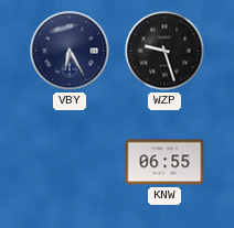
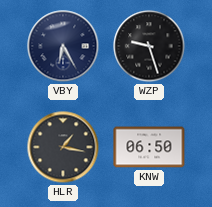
HLR: none -> 1:17
KNW: 06:55 -> 06:50
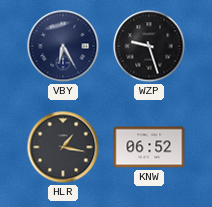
KNW: 06:50 -> 06:52
